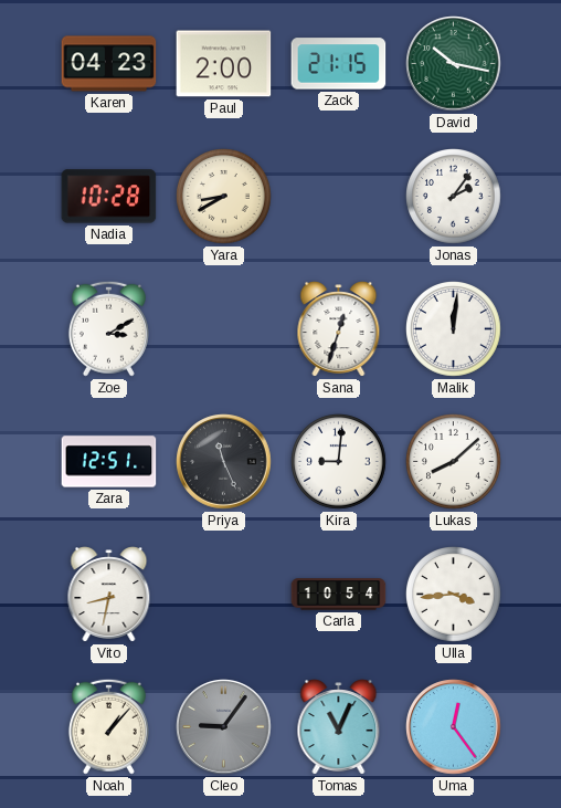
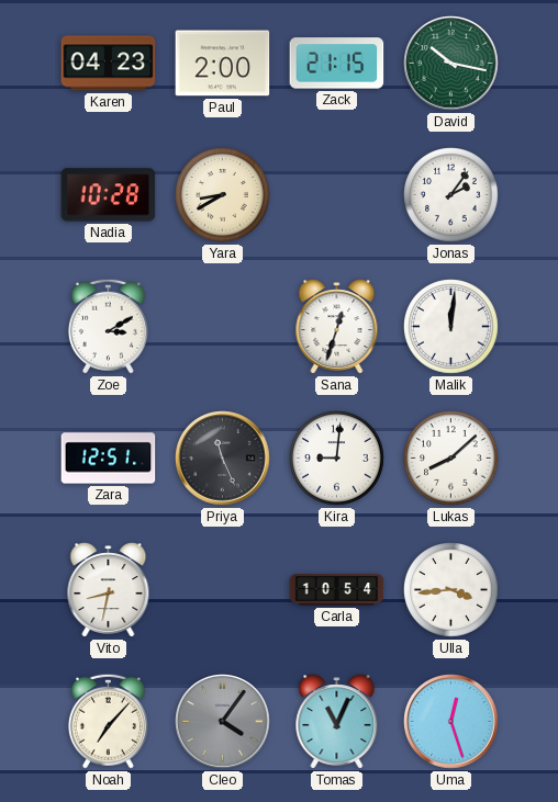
Noah: 1:07 -> 7:07
Cleo: 9:06 -> 4:06
Uma: 12:24 -> 12:27
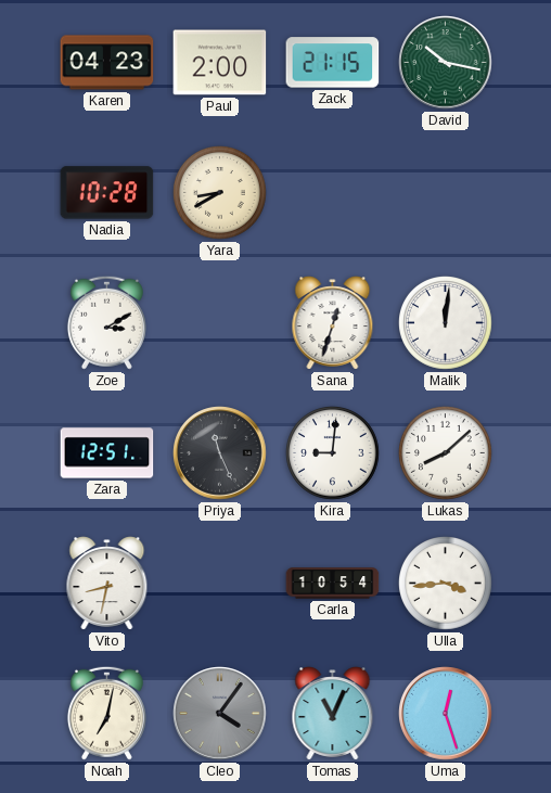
Jonas: 2:06 -> none
Noah: 7:07 -> 7:02
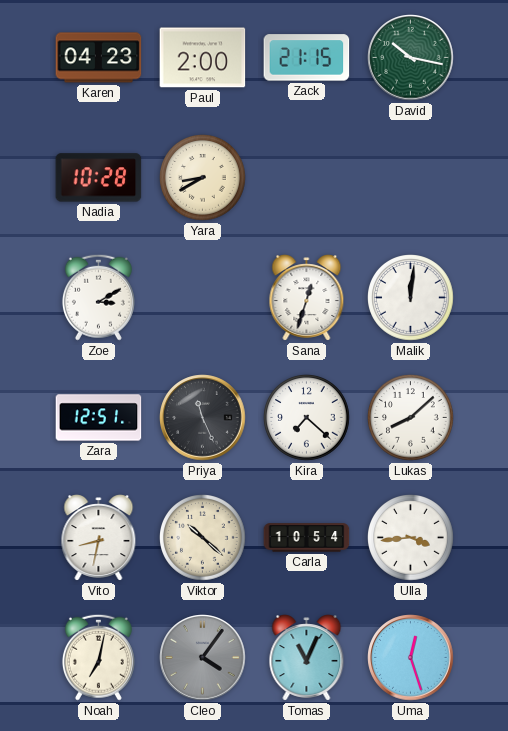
Kira: 9:01 -> 7:22
Viktor: none -> 10:22
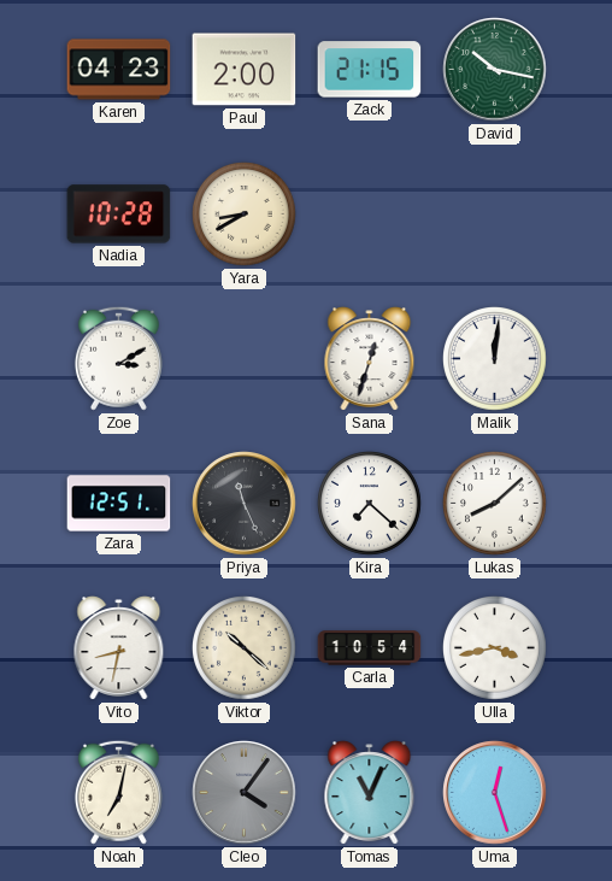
Ulla: 3:44 -> 3:43
